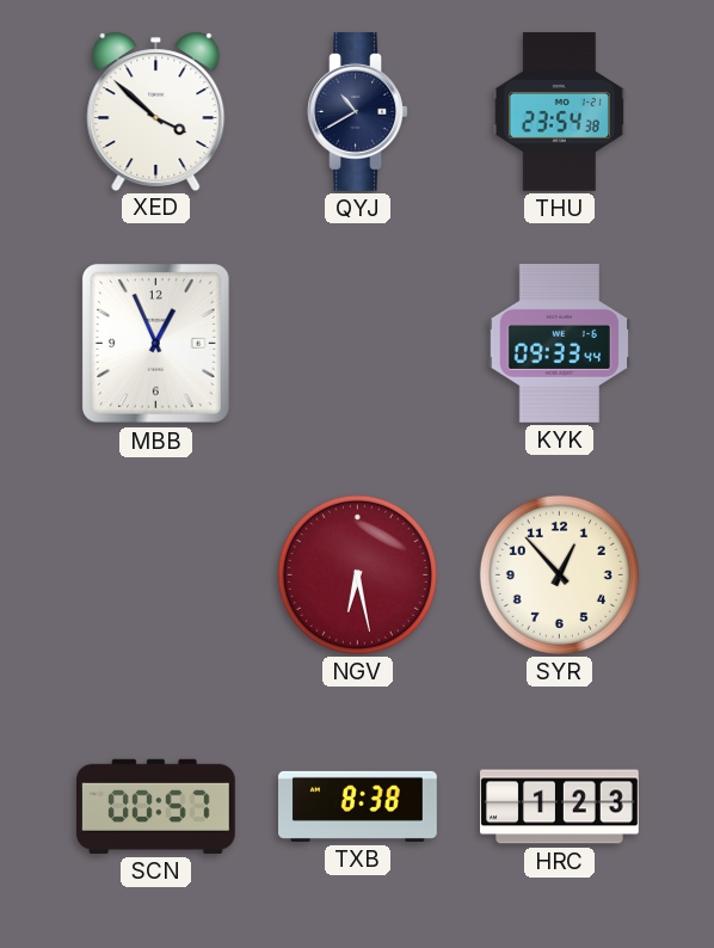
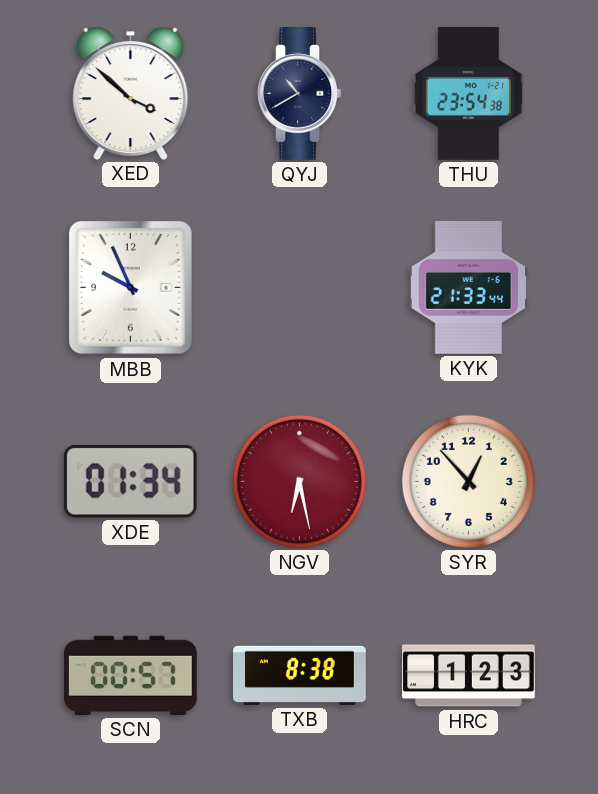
MBB: 12:56 -> 9:56
KYK: 09:33 -> 21:33
XDE: none -> 01:34
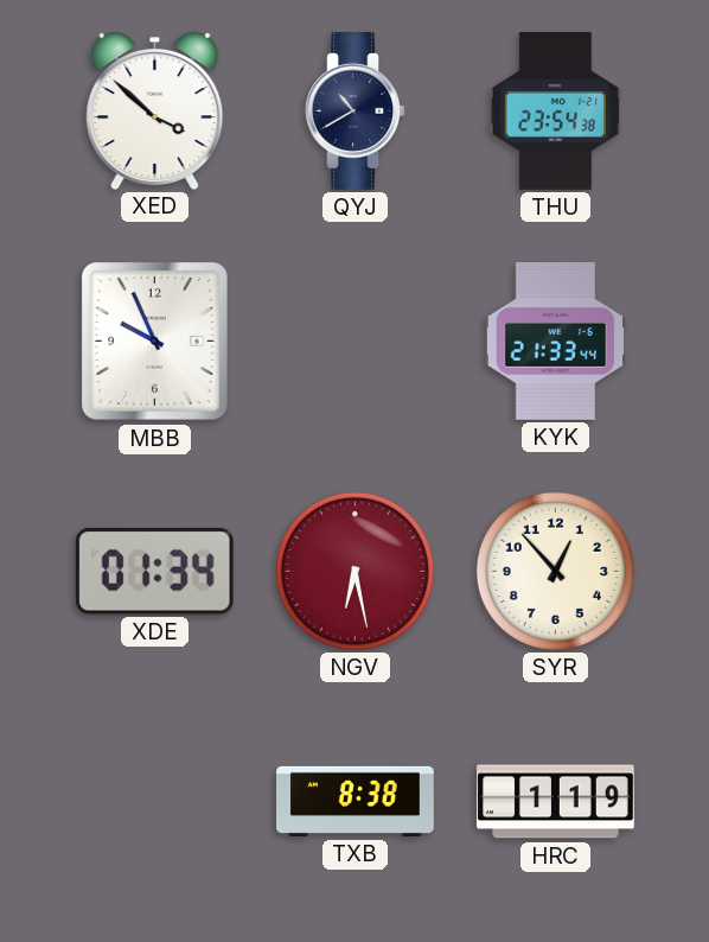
SCN: 00:57 -> none
HRC: 1:23 -> 1:19
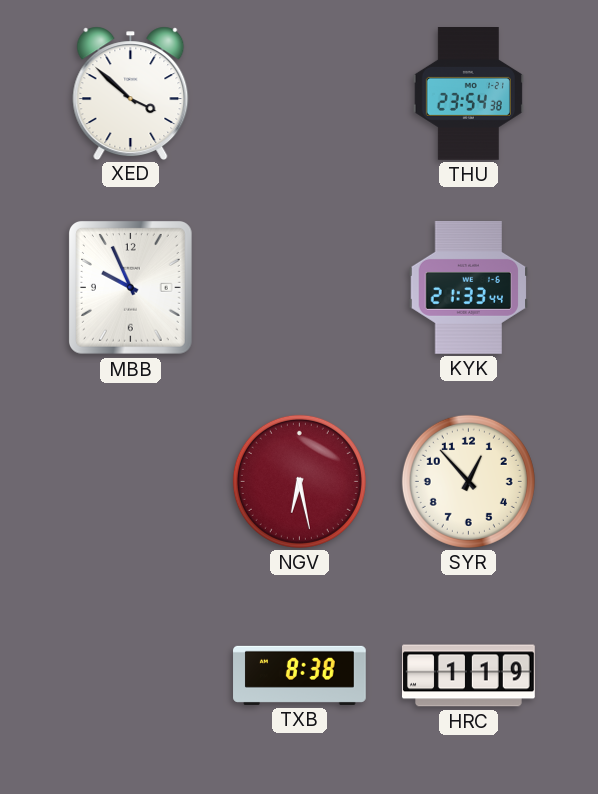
QYJ: 10:40 -> none
XDE: 01:34 -> none
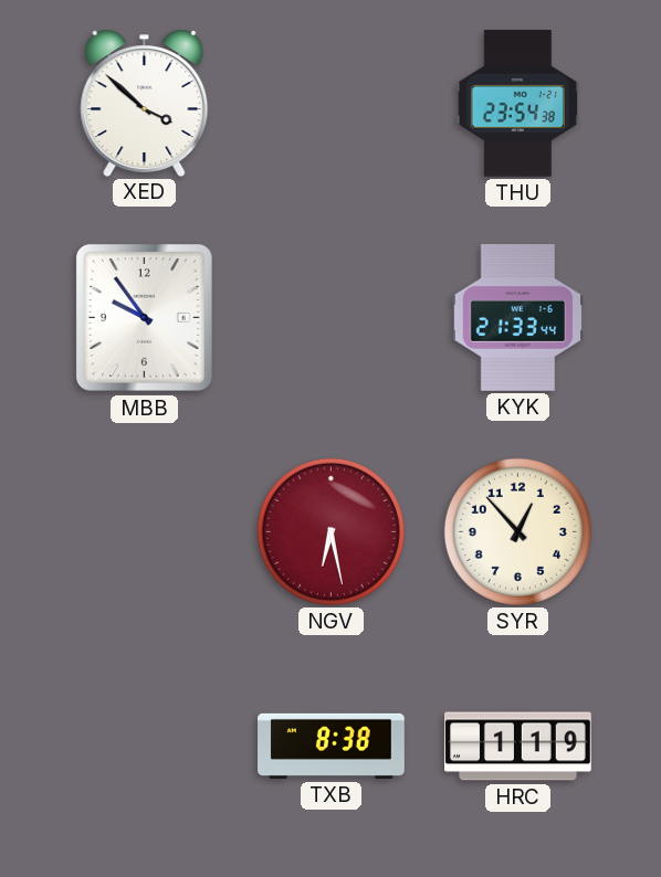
MBB: 9:56 -> 9:54
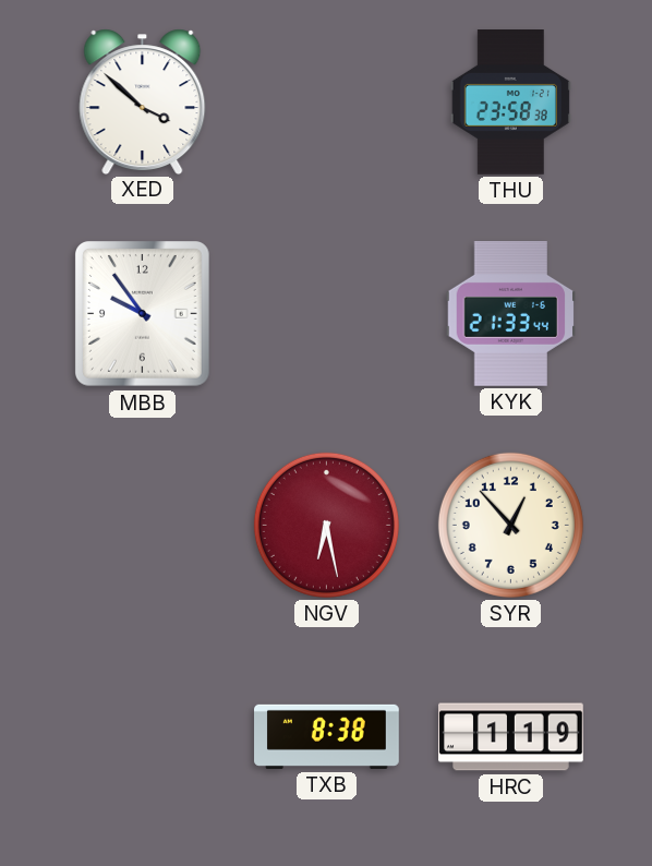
THU: 23:54 -> 23:58
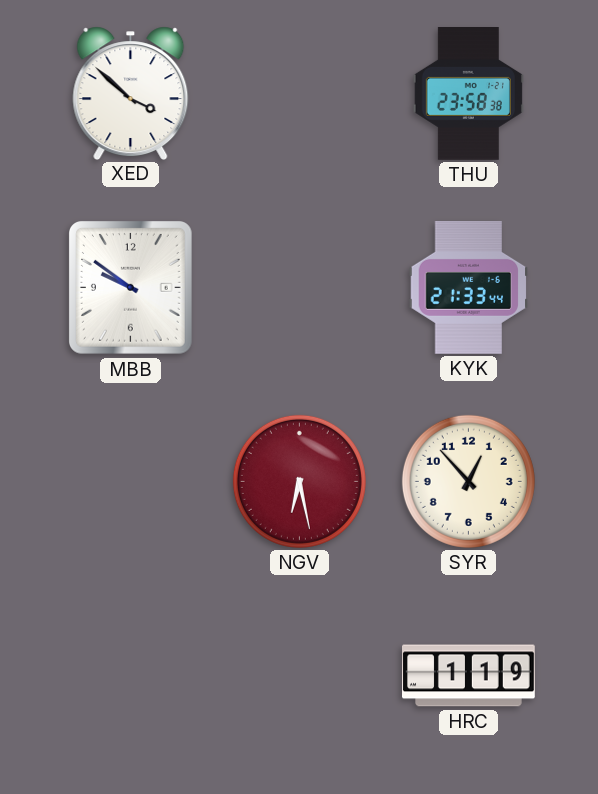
MBB: 9:54 -> 9:51
TXB: 8:38 -> none
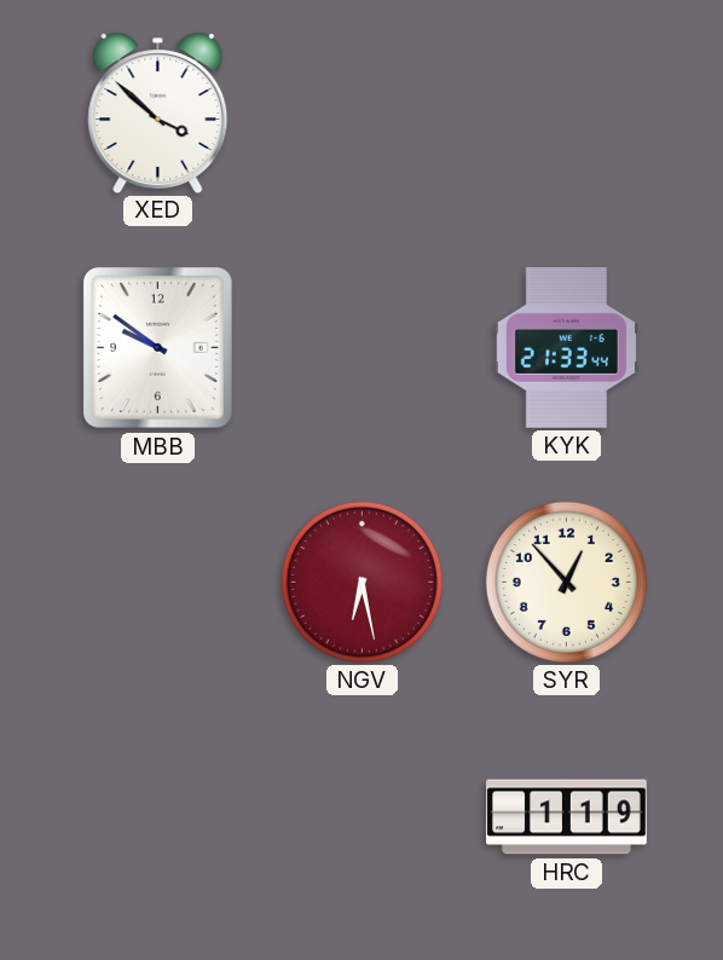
THU: 23:58 -> none
